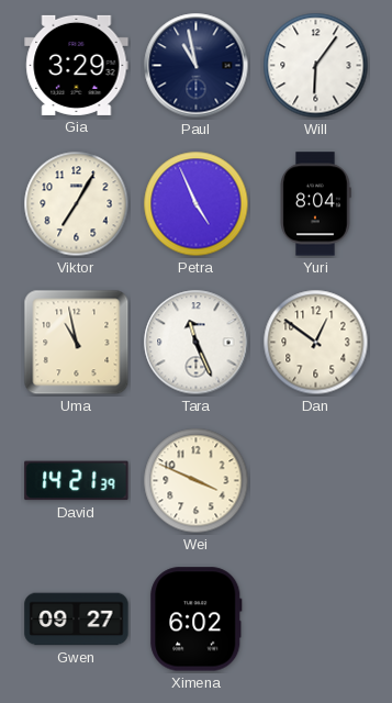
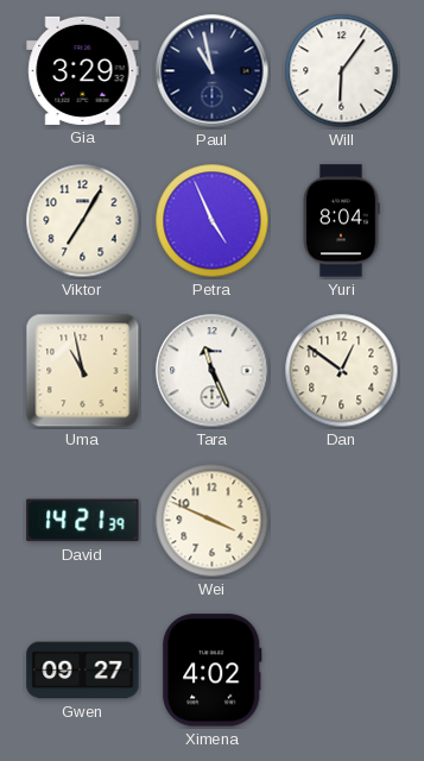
Ximena: 6:02 -> 4:02
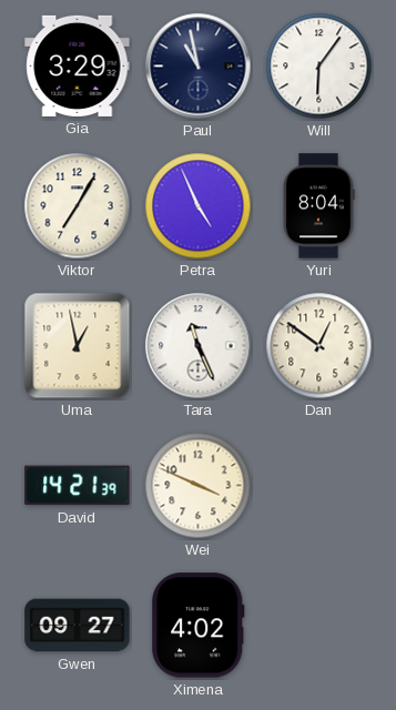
Uma: 10:58 -> 12:58
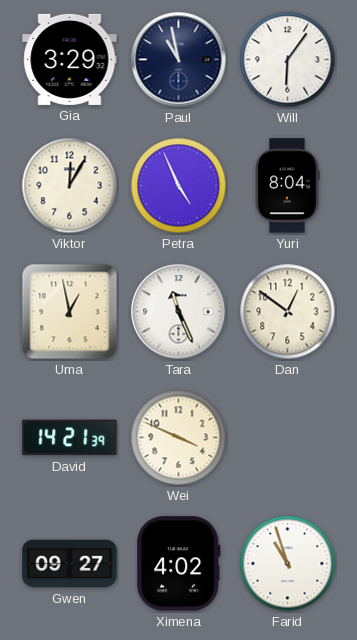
Viktor: 7:05 -> 12:05
Farid: none -> 10:57
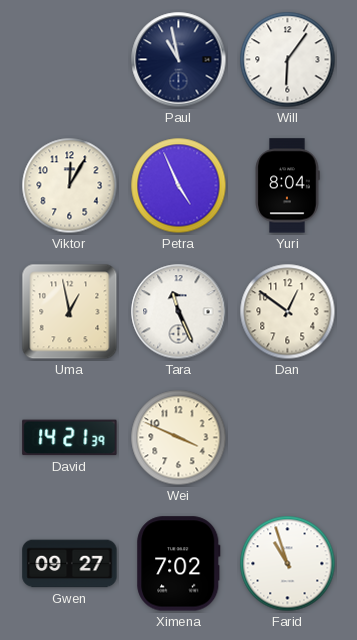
Gia: 3:29 -> none
Ximena: 4:02 -> 7:02
